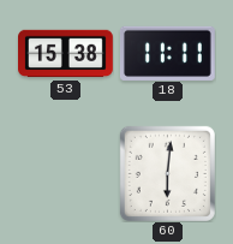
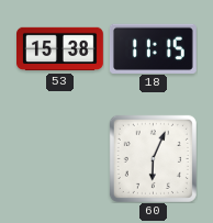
18: 11:11 -> 11:15
60: 6:01 -> 6:04
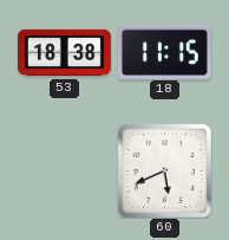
53: 15:38 -> 18:38
60: 6:04 -> 5:41
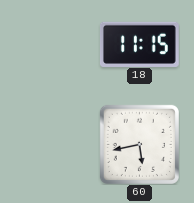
53: 18:38 -> none
60: 5:41 -> 5:43
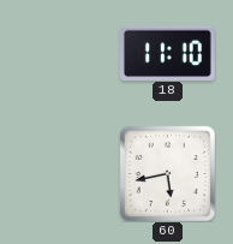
18: 11:15 -> 11:10
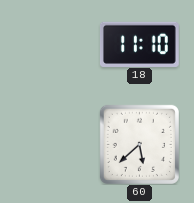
60: 5:43 -> 5:38
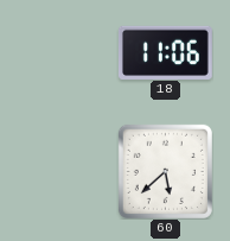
18: 11:10 -> 11:06
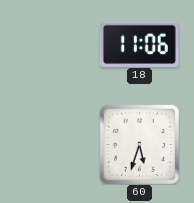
60: 5:38 -> 5:33
